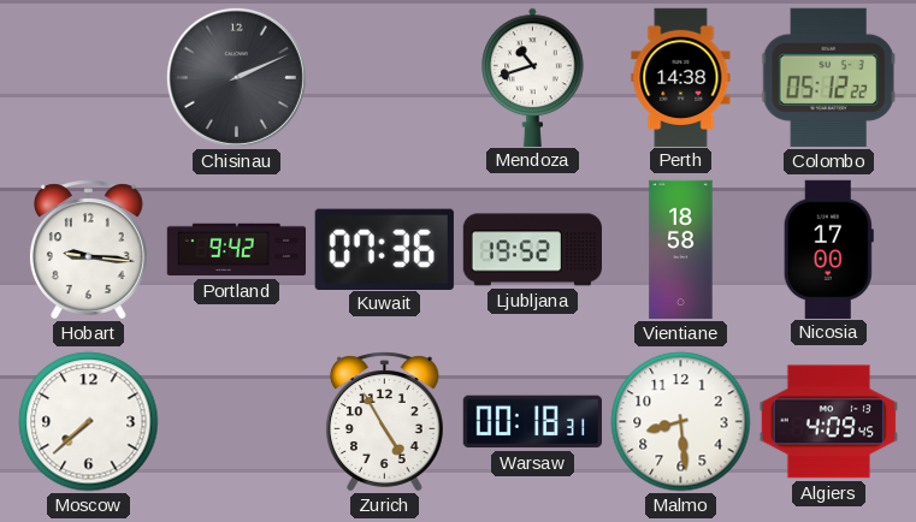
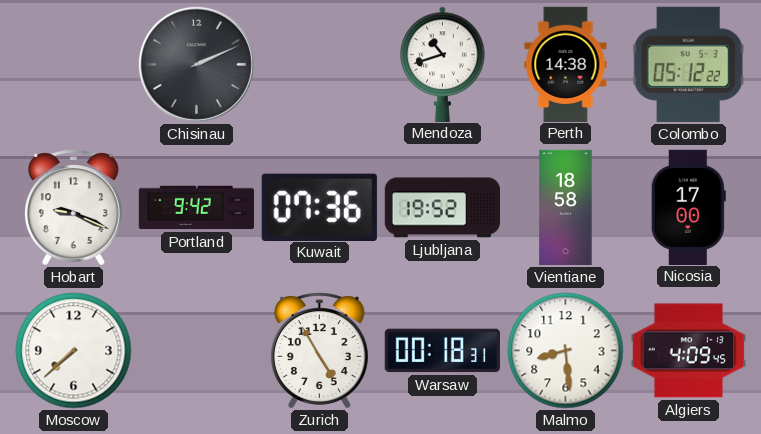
Hobart: 9:16 -> 9:19
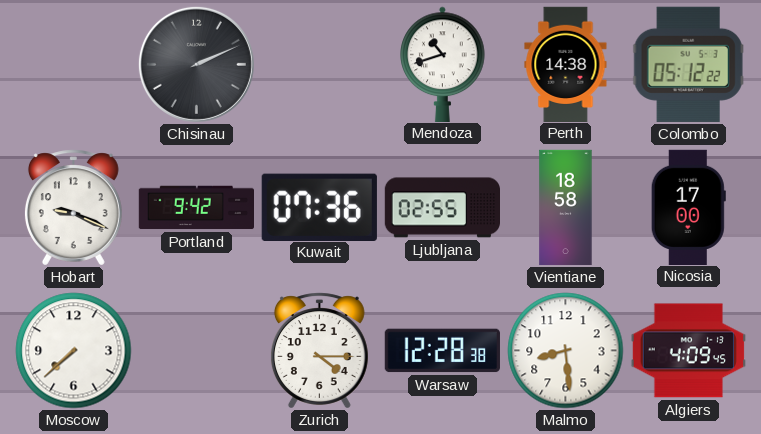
Ljubljana: 19:52 -> 02:55
Zurich: 4:55 -> 4:15
Warsaw: 00:18 -> 12:28
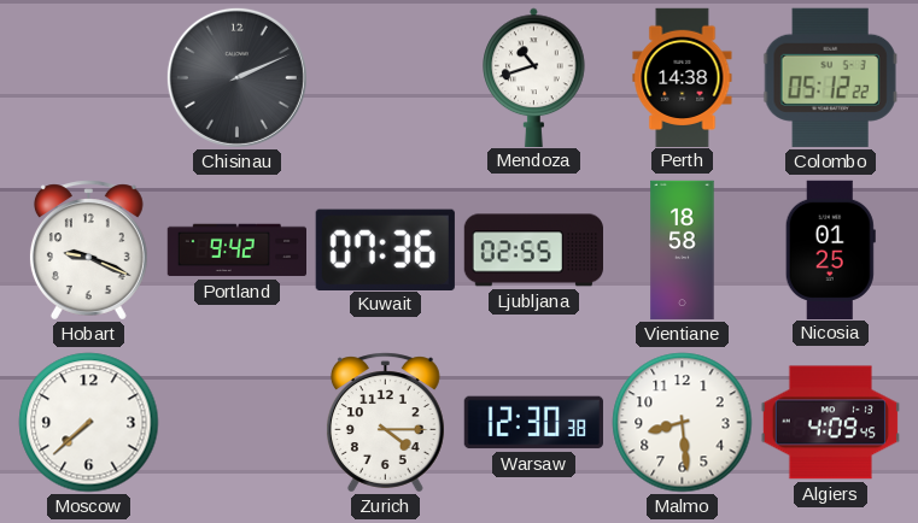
Nicosia: 17:00 -> 01:25
Warsaw: 12:28 -> 12:30
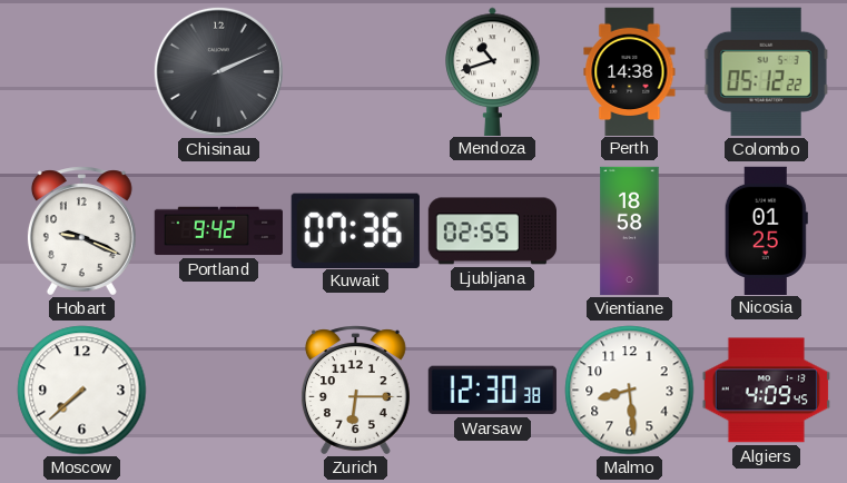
Zurich: 4:15 -> 6:15
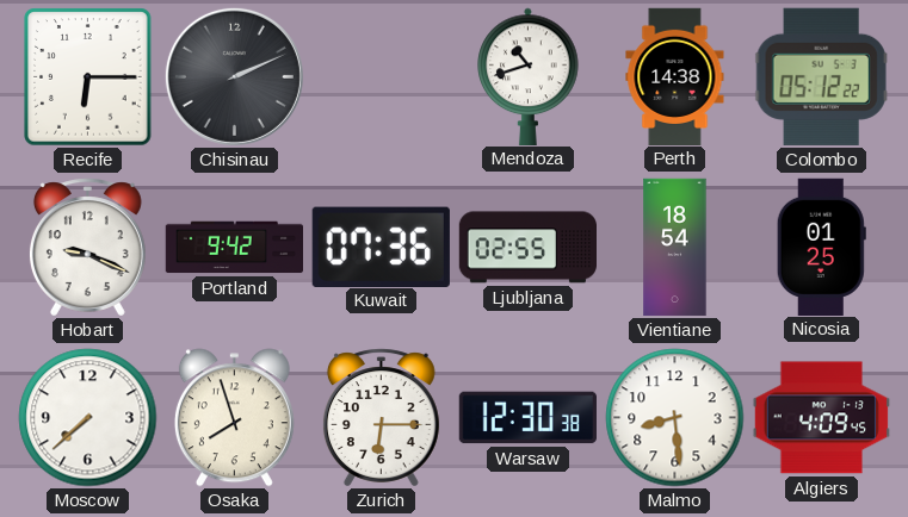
Recife: none -> 6:15
Vientiane: 18:58 -> 18:54
Osaka: none -> 7:57
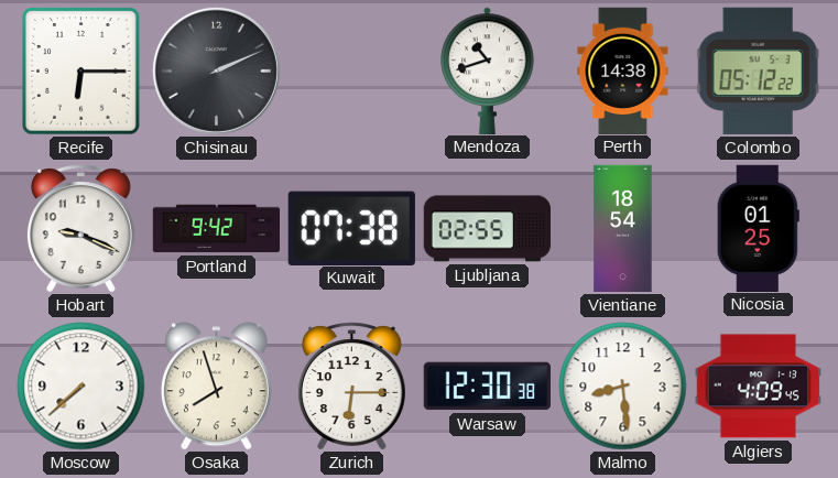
Kuwait: 07:36 -> 07:38
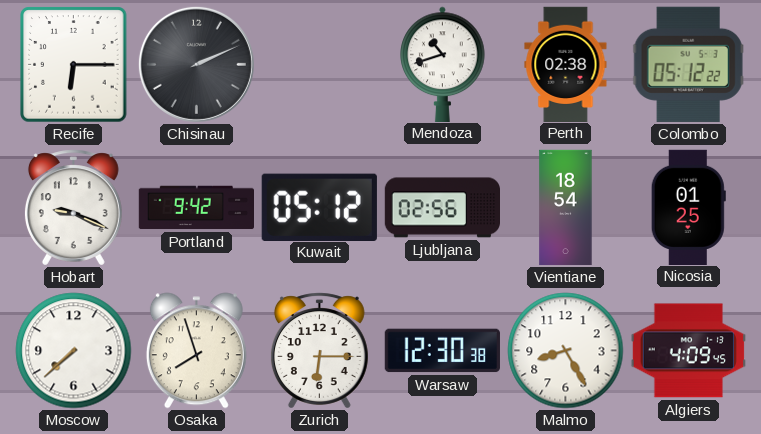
Perth: 14:38 -> 02:38
Kuwait: 07:38 -> 05:12
Ljubljana: 02:55 -> 02:56
Malmo: 8:29 -> 8:25
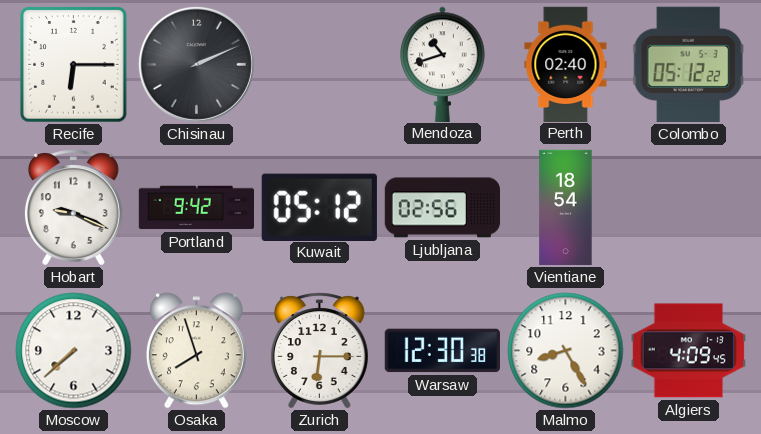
Perth: 02:38 -> 02:40
Nicosia: 01:25 -> none
